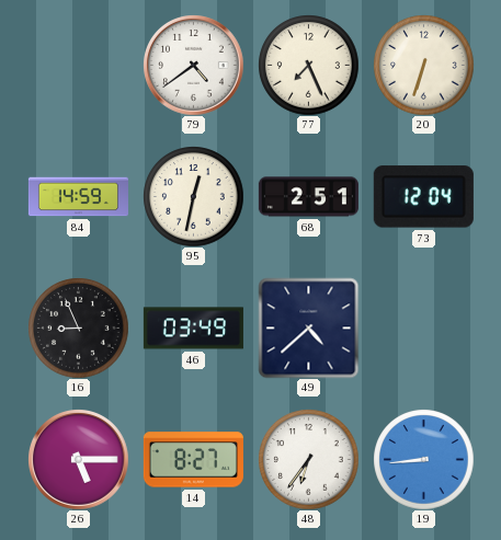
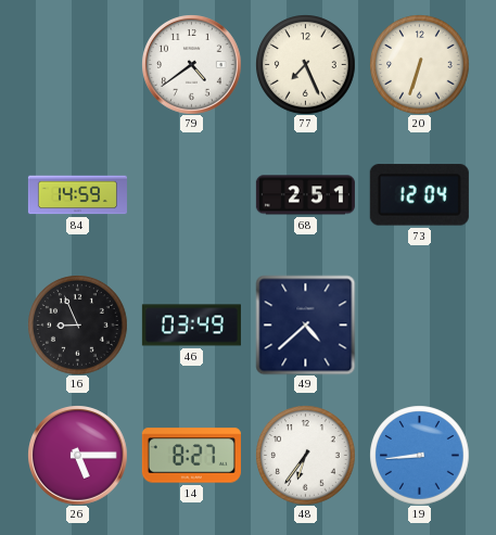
95: 12:32 -> none
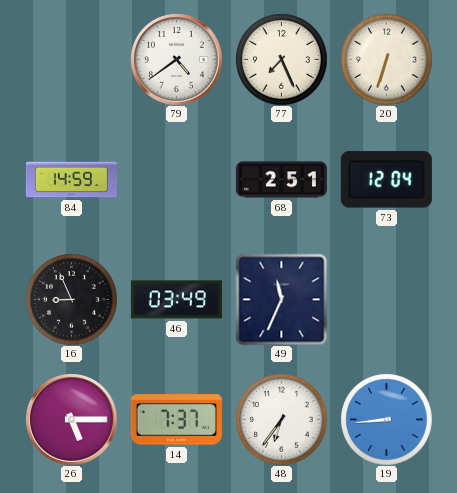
49: 4:38 -> 11:34
14: 8:27 -> 7:37
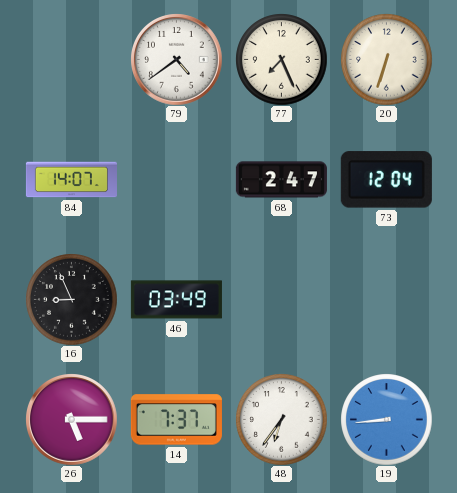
84: 14:59 -> 14:07
68: 2:51 -> 2:47
49: 11:34 -> none
